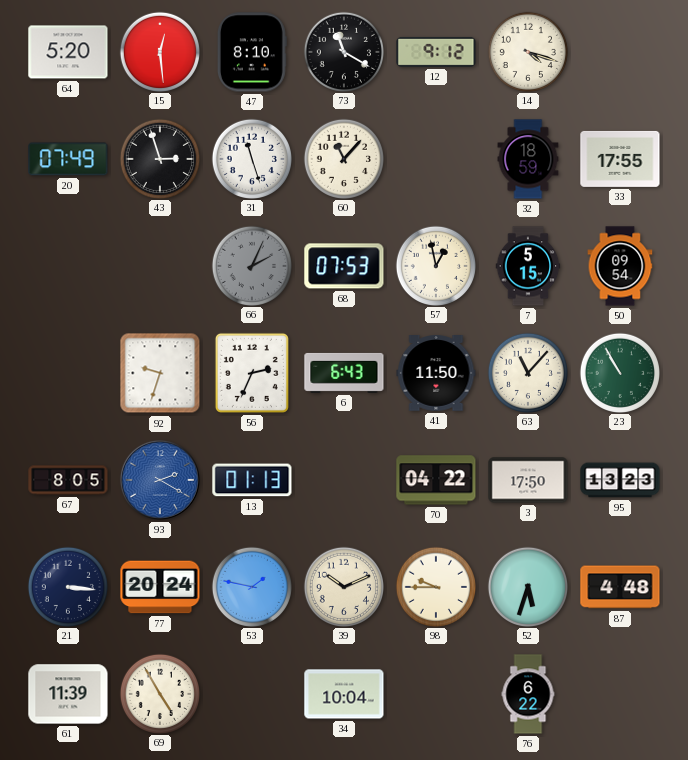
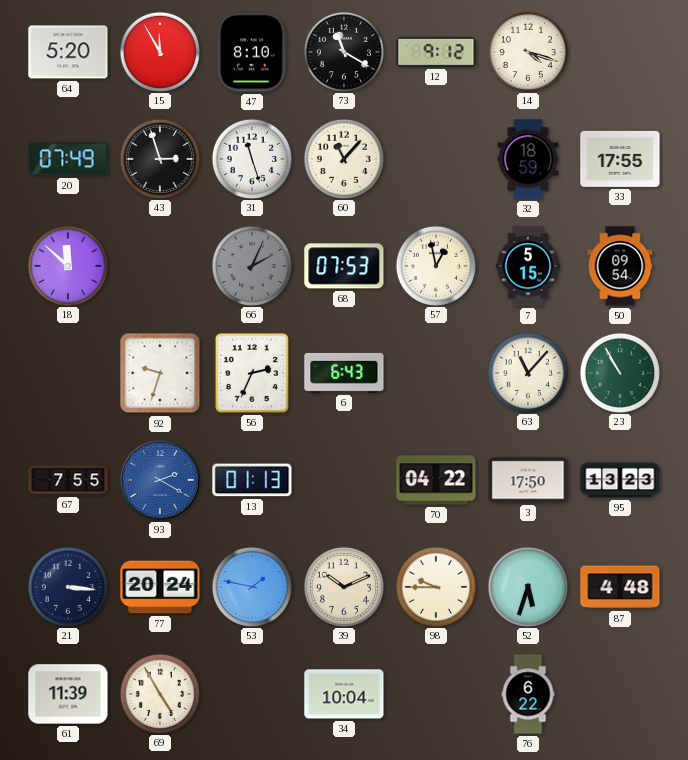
15: 12:29 -> 11:55
18: none -> 11:52
41: 11:50 -> none
67: 8:05 -> 7:55
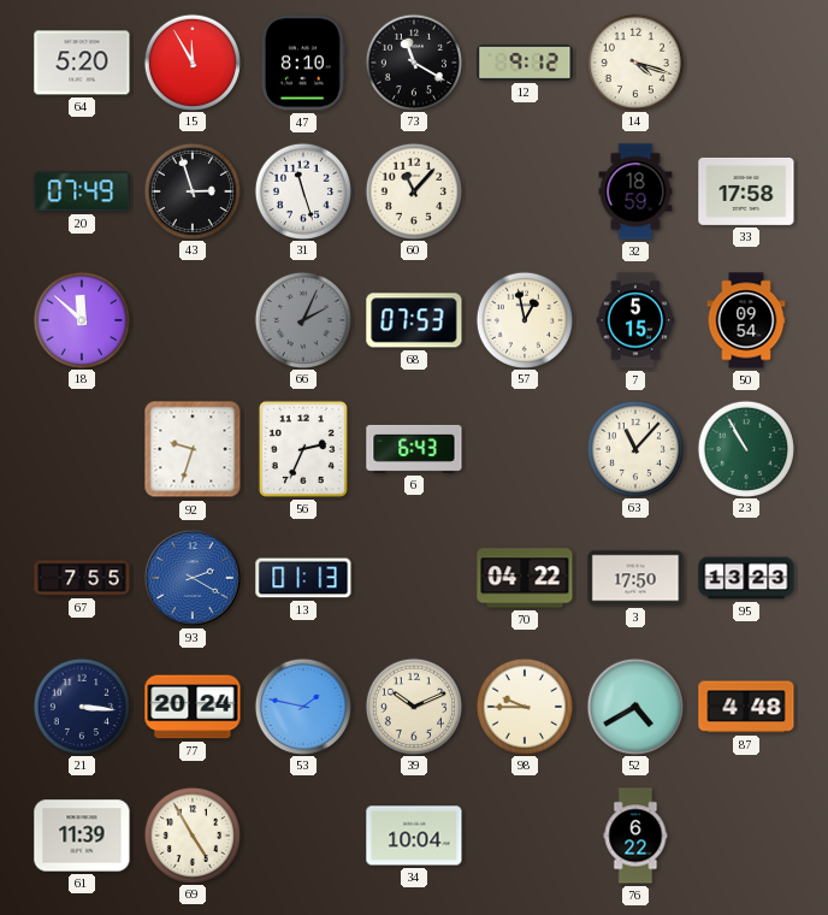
33: 17:55 -> 17:58
52: 5:33 -> 4:40
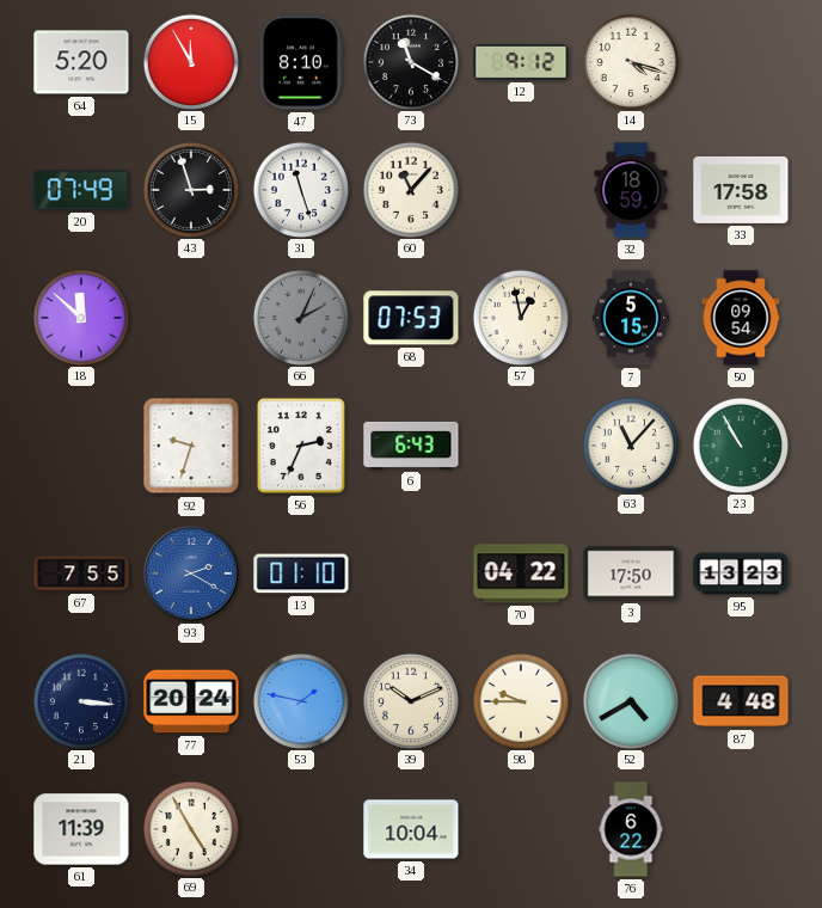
13: 01:13 -> 01:10
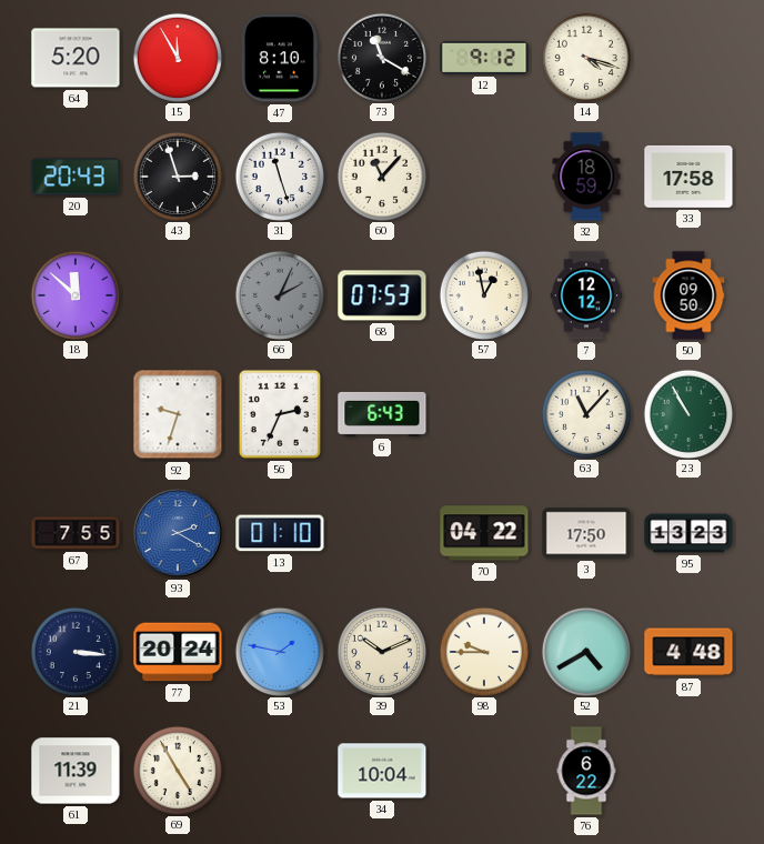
20: 07:49 -> 20:43
7: 5:15 -> 12:12
50: 09:54 -> 09:50
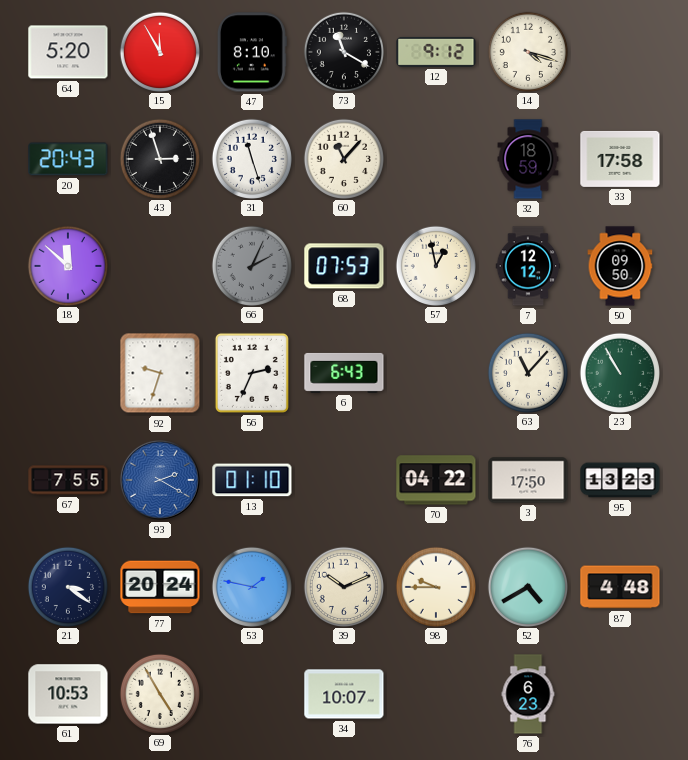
21: 3:16 -> 3:21
61: 11:39 -> 10:53
34: 10:04 -> 10:07
76: 6:22 -> 6:23
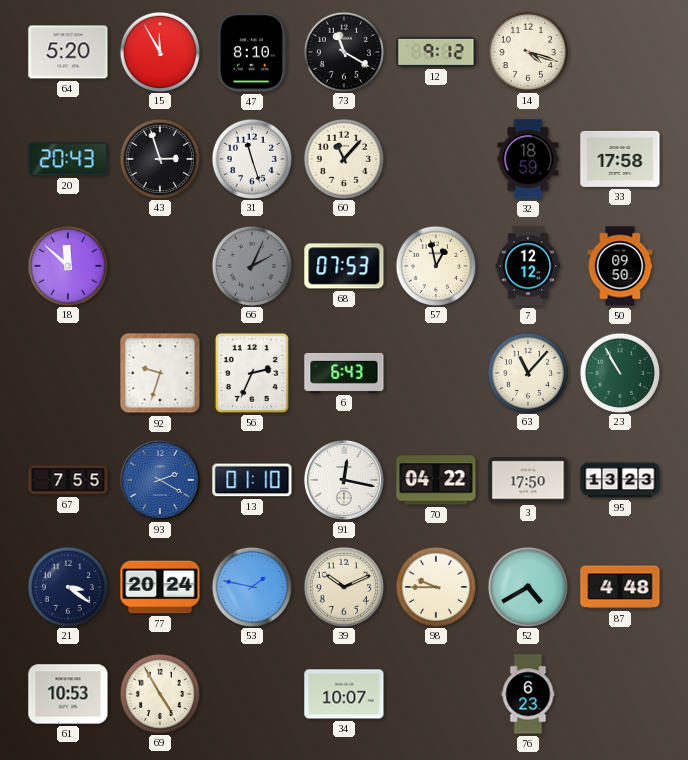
91: none -> 12:17
